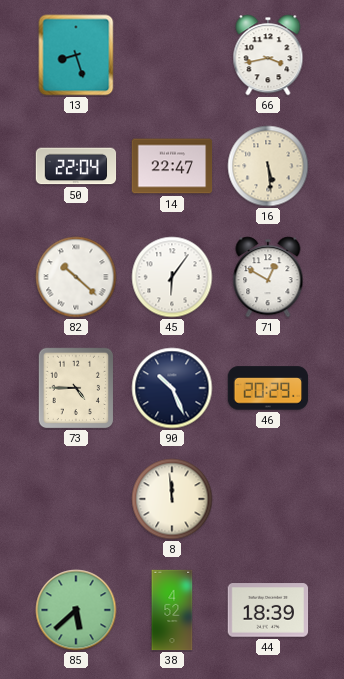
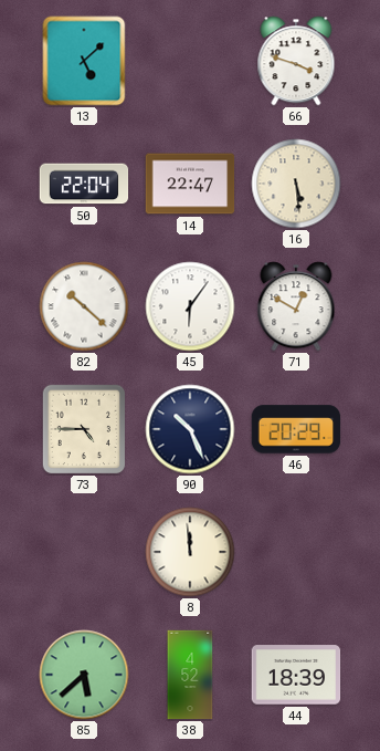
13: 8:27 -> 5:08
66: 3:43 -> 3:48
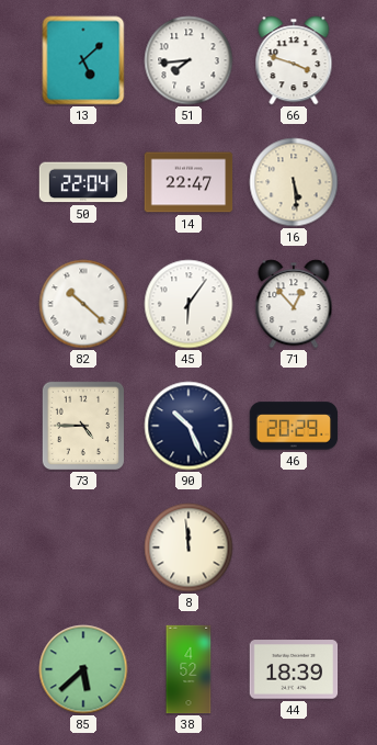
51: none -> 7:44
71: 12:50 -> 12:53
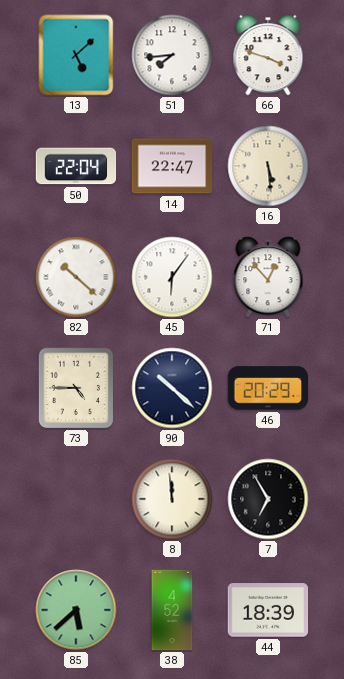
90: 10:26 -> 10:22
7: none -> 6:55
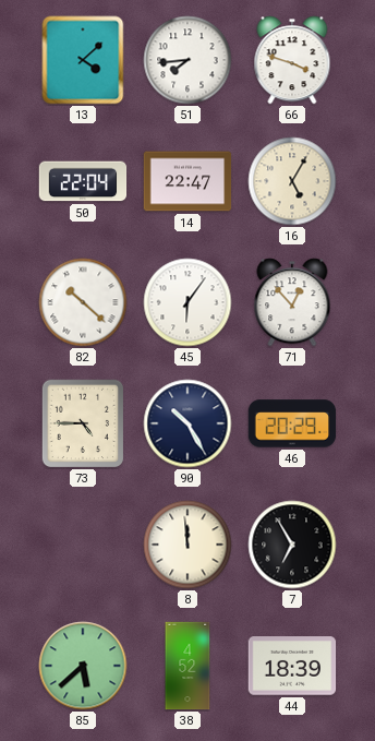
13: 5:08 -> 4:08
16: 5:29 -> 5:05
90: 10:22 -> 10:25
